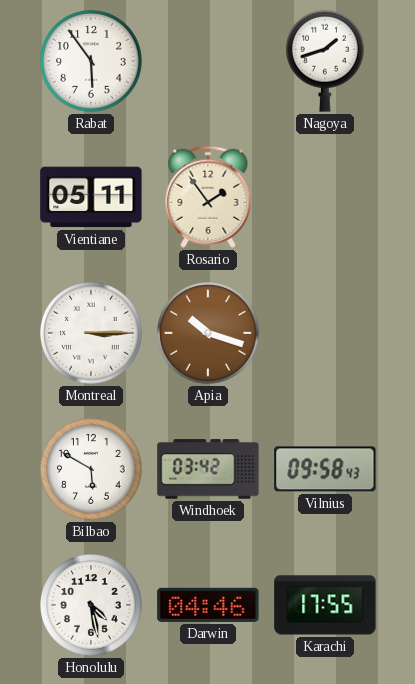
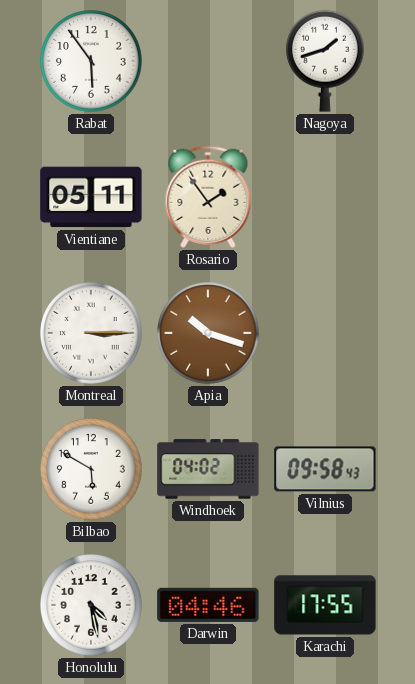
Windhoek: 03:42 -> 04:02
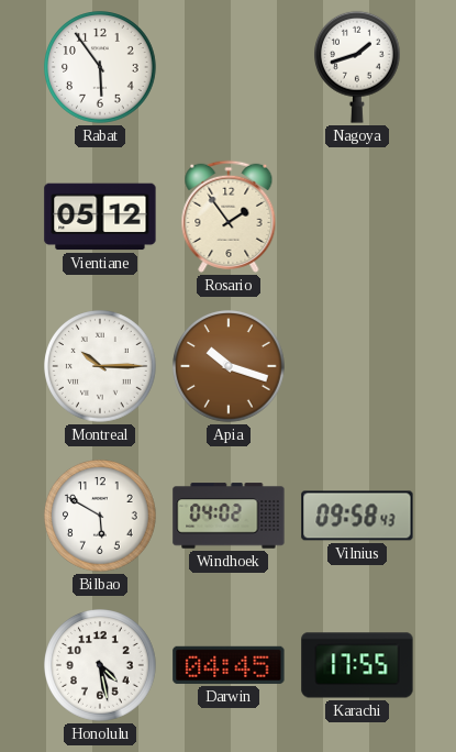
Vientiane: 05:11 -> 05:12
Montreal: 3:15 -> 10:15
Darwin: 04:46 -> 04:45
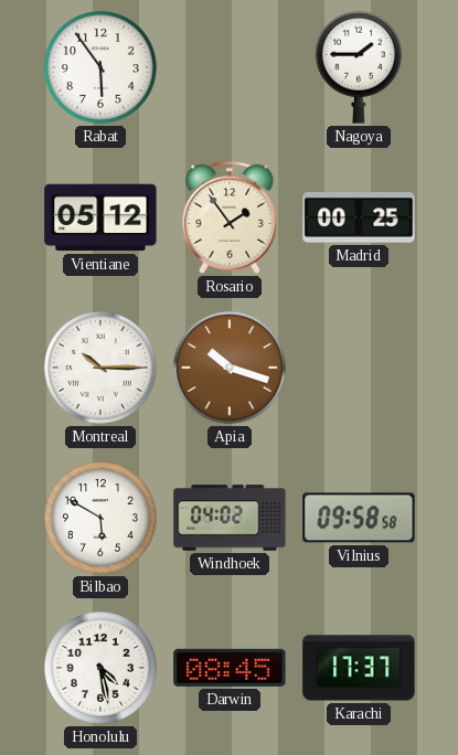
Nagoya: 1:42 -> 1:45
Madrid: none -> 00:25
Vilnius: 09:58:43 -> 09:58:58
Darwin: 04:45 -> 08:45
Karachi: 17:55 -> 17:37
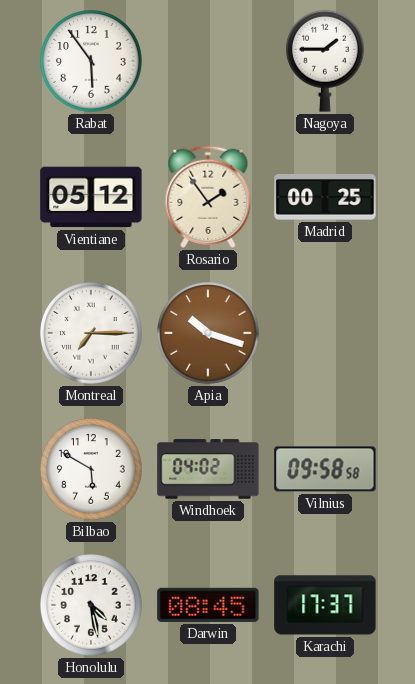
Montreal: 10:15 -> 7:15
